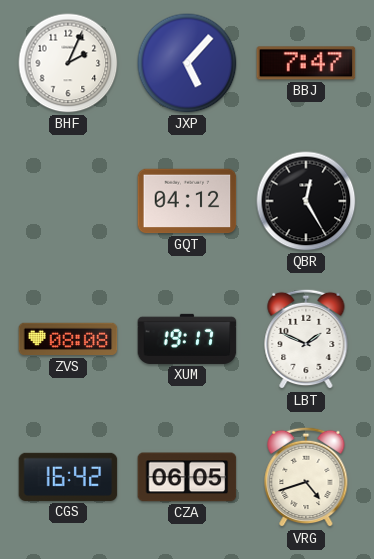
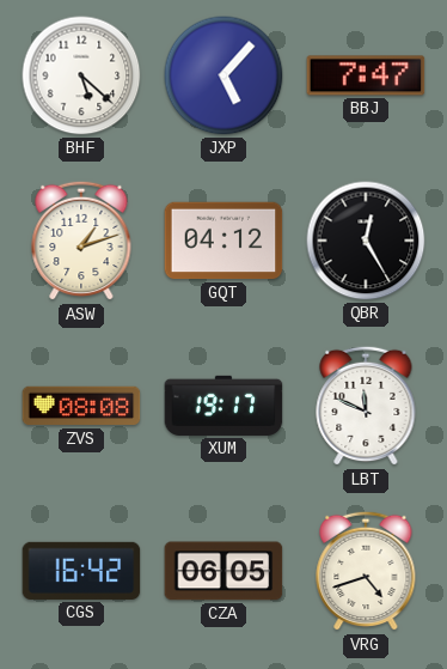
BHF: 2:04 -> 5:22
ASW: none -> 1:12
LBT: 1:49 -> 11:49
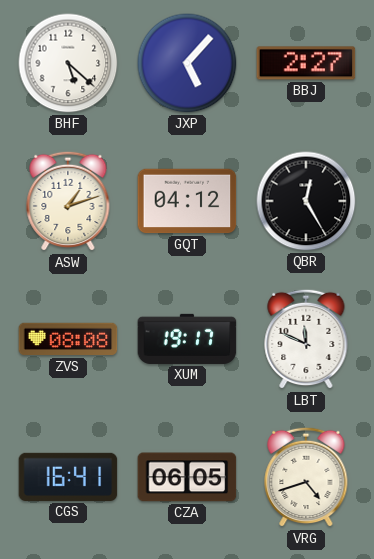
BBJ: 7:47 -> 2:27
CGS: 16:42 -> 16:41
